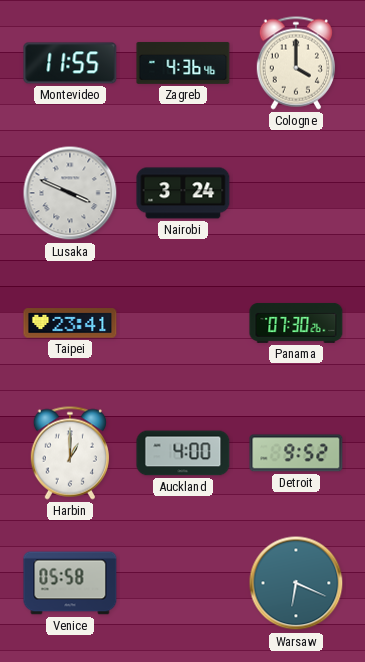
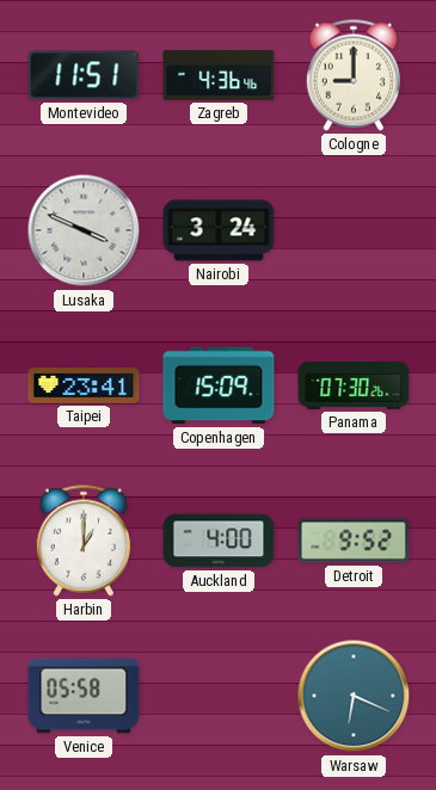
Montevideo: 11:55 -> 11:51
Cologne: 4:00 -> 9:00
Copenhagen: none -> 15:09
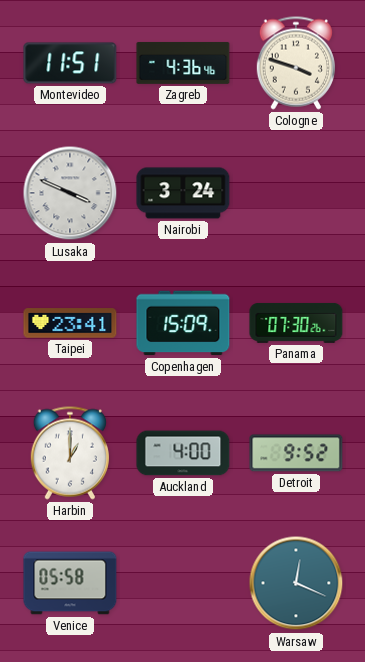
Cologne: 9:00 -> 3:48
Warsaw: 6:19 -> 12:19
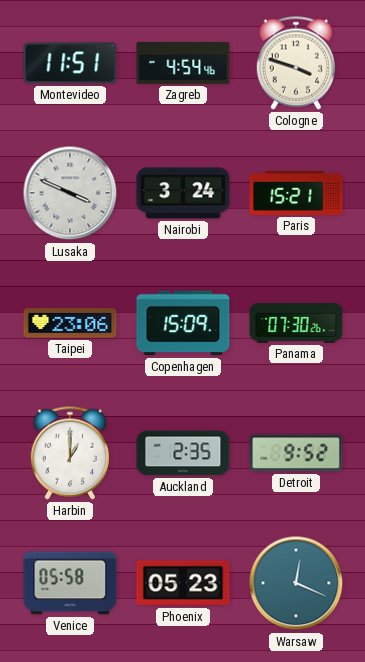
Zagreb: 4:36 -> 4:54
Paris: none -> 15:21
Taipei: 23:41 -> 23:06
Auckland: 4:00 -> 2:35
Phoenix: none -> 05:23
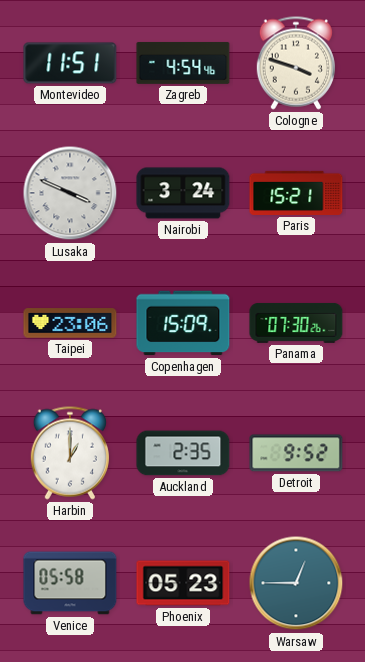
Warsaw: 12:19 -> 12:45
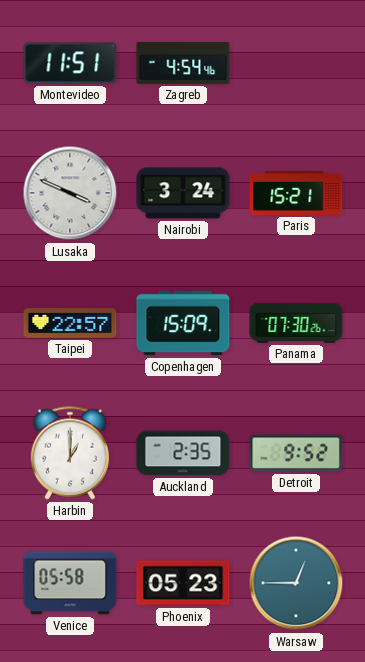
Cologne: 3:48 -> none
Taipei: 23:06 -> 22:57
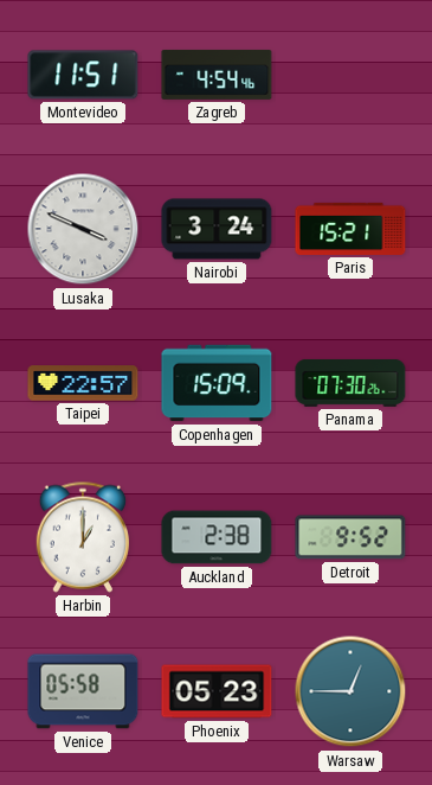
Auckland: 2:35 -> 2:38
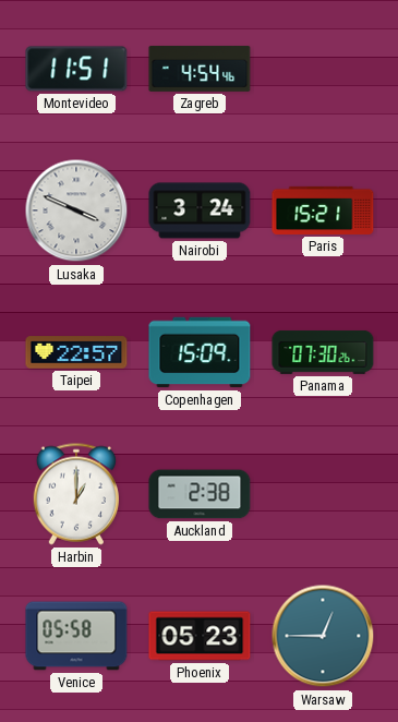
Detroit: 9:52 -> none
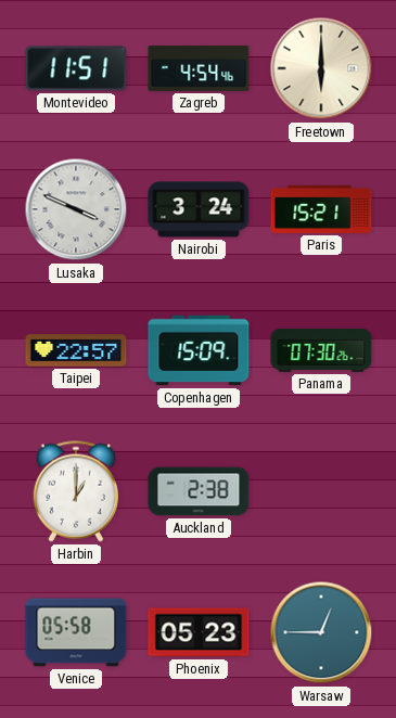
Freetown: none -> 6:00
